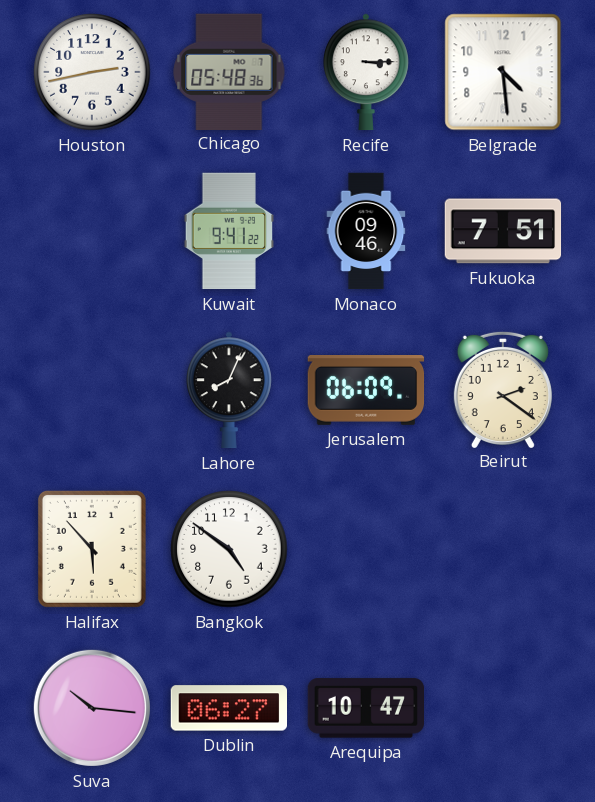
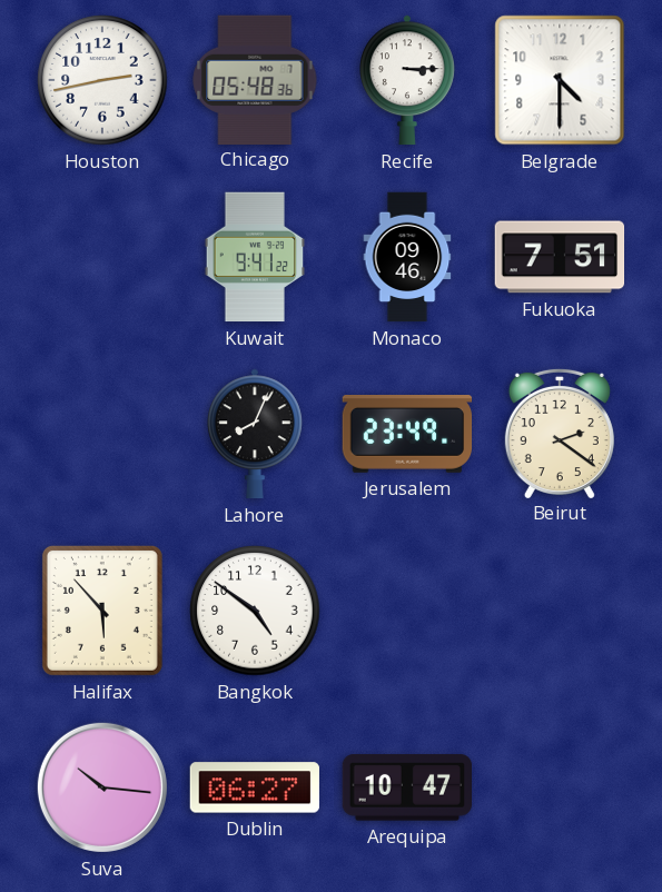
Belgrade: 4:29 -> 4:30
Jerusalem: 06:09 -> 23:49
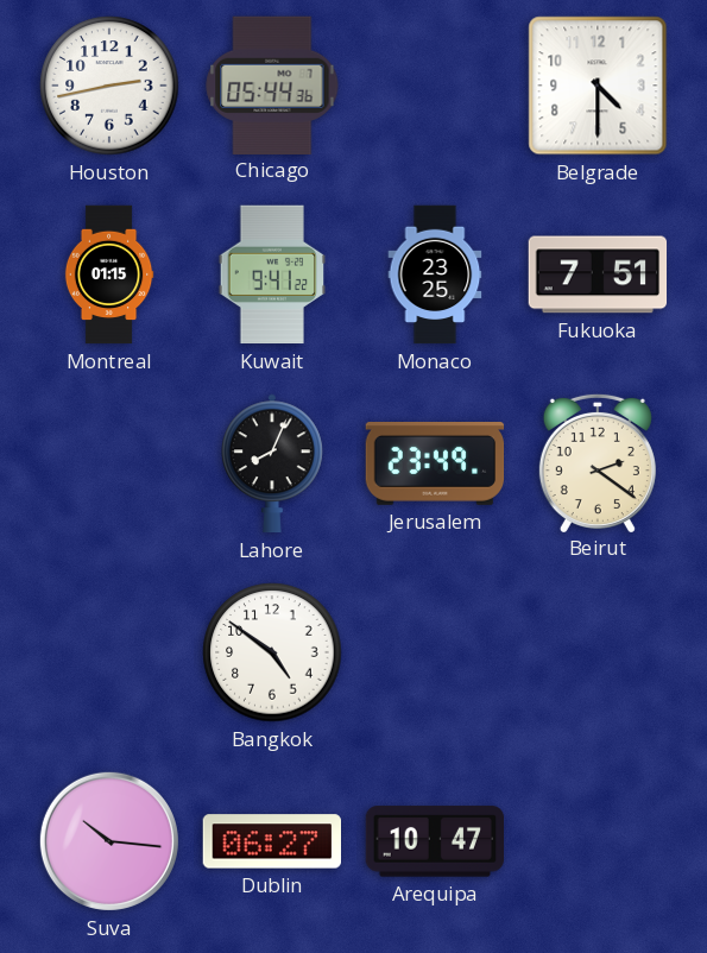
Chicago: 05:48 -> 05:44
Recife: 3:15 -> none
Montreal: none -> 01:15
Monaco: 09:46 -> 23:25
Halifax: 5:53 -> none
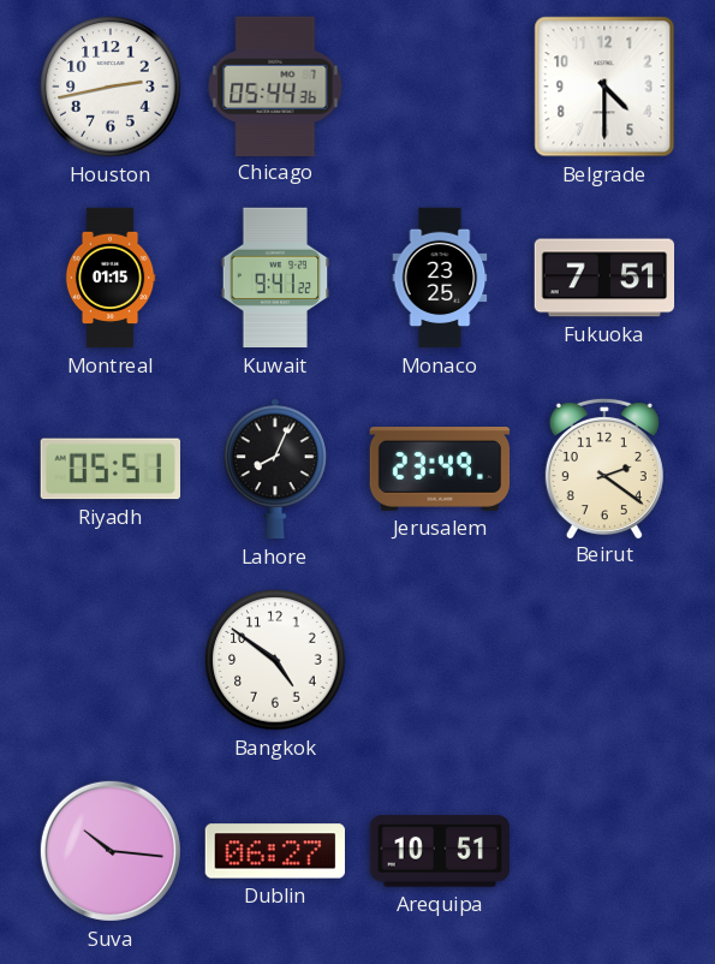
Riyadh: none -> 05:51
Arequipa: 10:47 -> 10:51
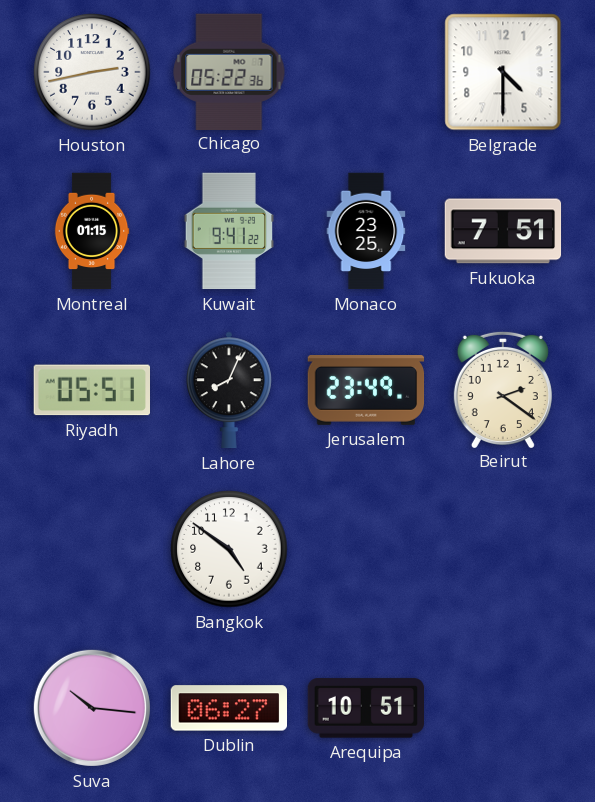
Chicago: 05:44 -> 05:22
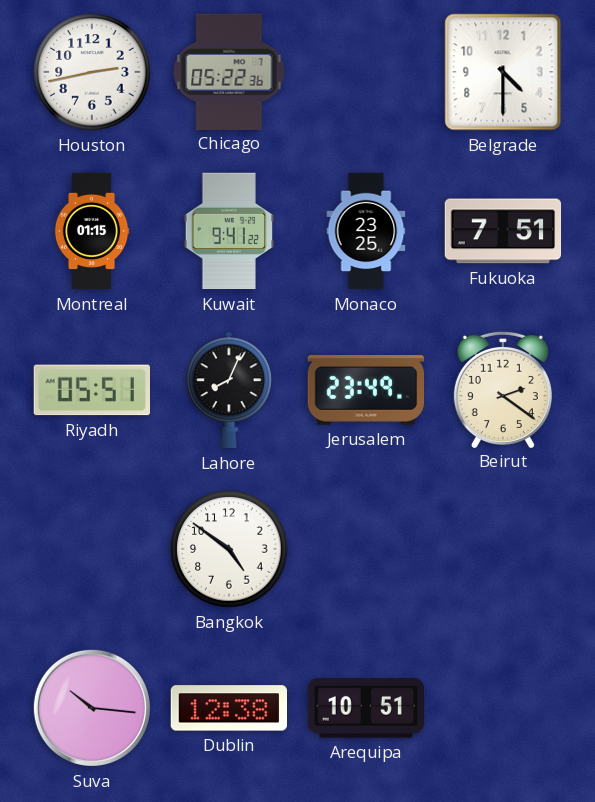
Dublin: 06:27 -> 12:38
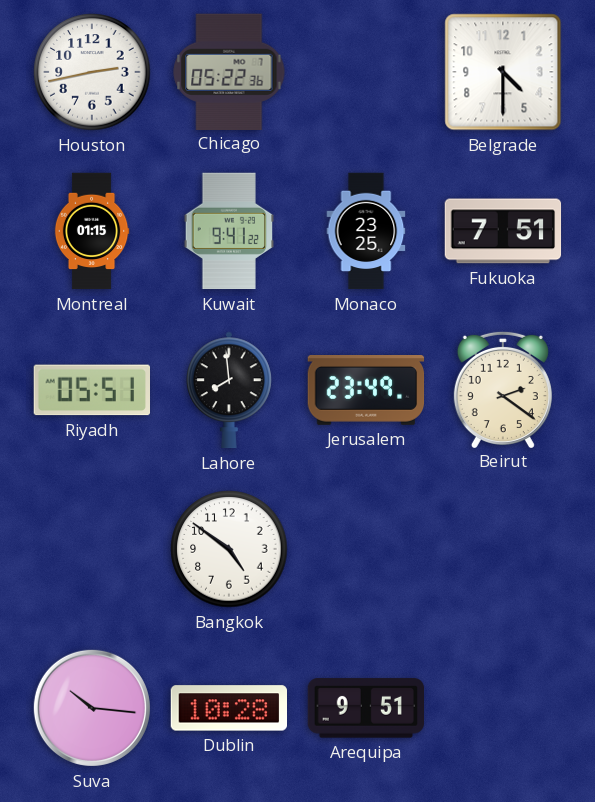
Lahore: 8:04 -> 7:59
Dublin: 12:38 -> 10:28
Arequipa: 10:51 -> 9:51
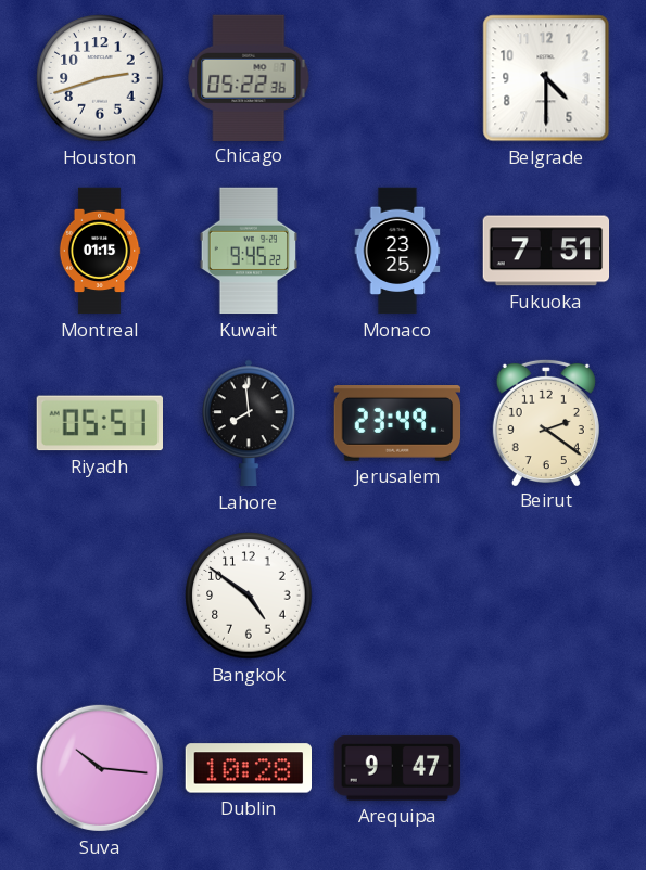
Houston: 2:43 -> 2:42
Kuwait: 9:41 -> 9:45
Arequipa: 9:51 -> 9:47
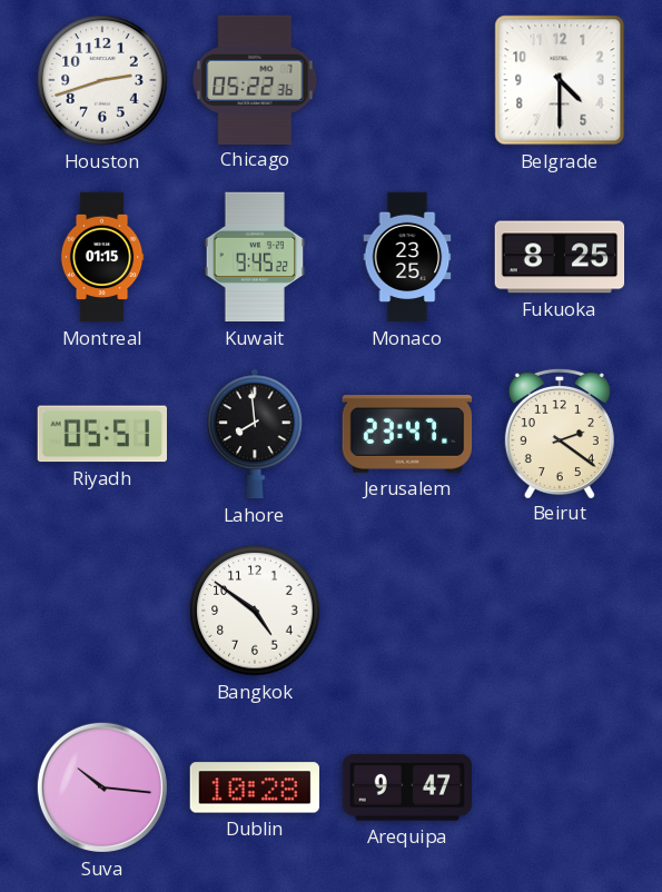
Fukuoka: 7:51 -> 8:25
Jerusalem: 23:49 -> 23:47
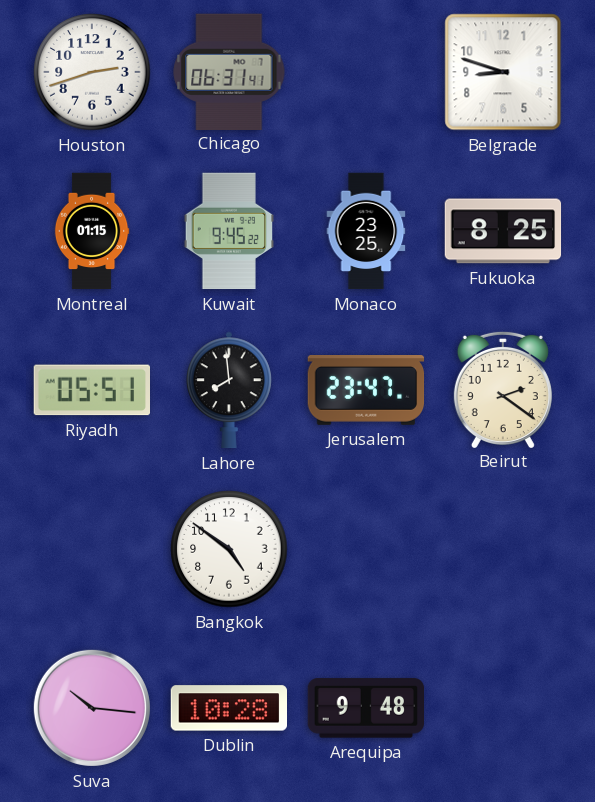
Chicago: 05:22 -> 06:31
Belgrade: 4:30 -> 8:48
Arequipa: 9:47 -> 9:48
